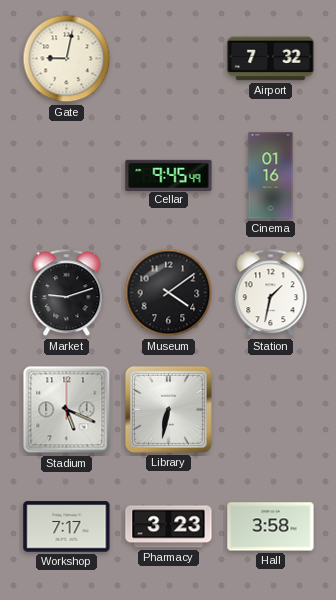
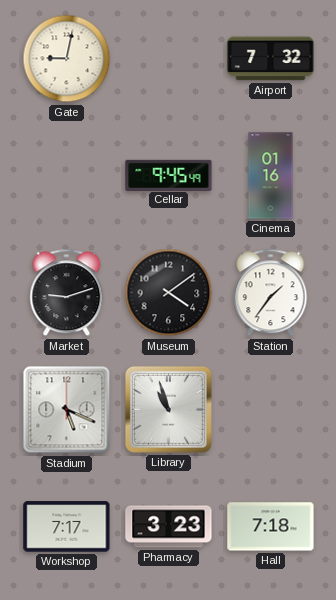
Station: 1:32 -> 1:36
Library: 6:32 -> 10:57
Hall: 3:58 -> 7:18
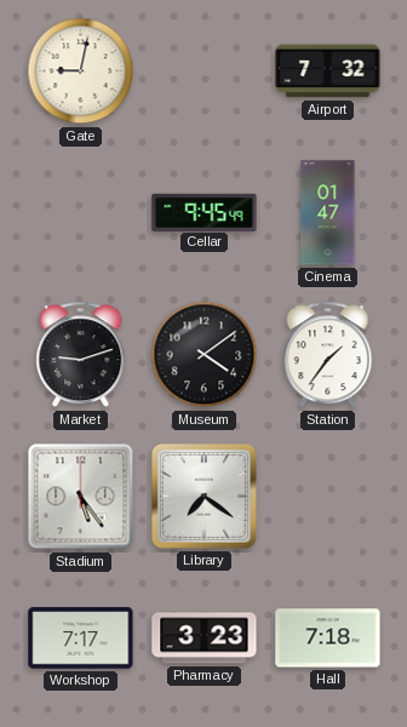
Cinema: 01:16 -> 01:47
Stadium: 5:19 -> 5:24
Library: 10:57 -> 7:21
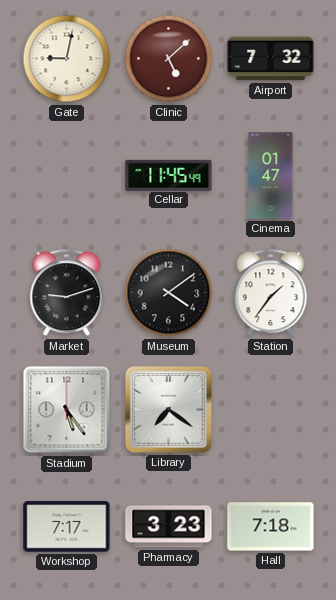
Clinic: none -> 5:08
Cellar: 9:45 -> 11:45
